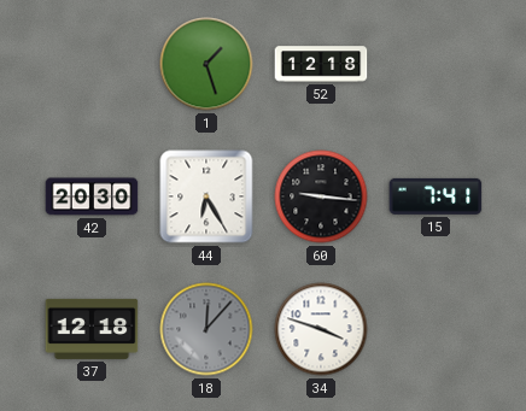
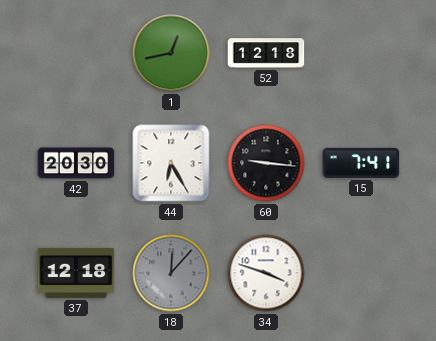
1: 1:27 -> 12:43
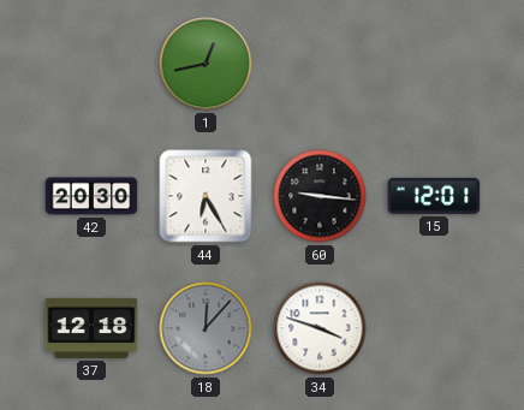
52: 12:18 -> none
15: 7:41 -> 12:01
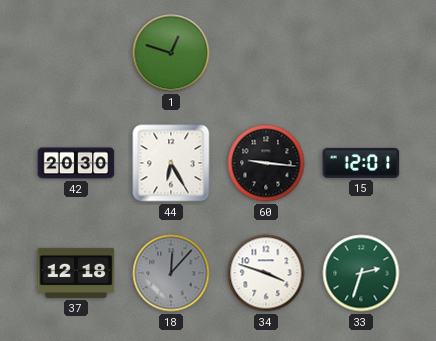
1: 12:43 -> 12:48
33: none -> 2:33
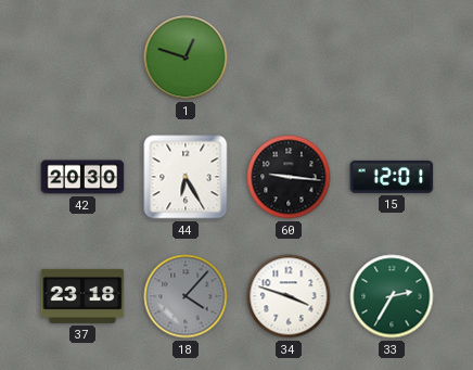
37: 12:18 -> 23:18
18: 12:07 -> 4:07
33: 2:33 -> 2:35
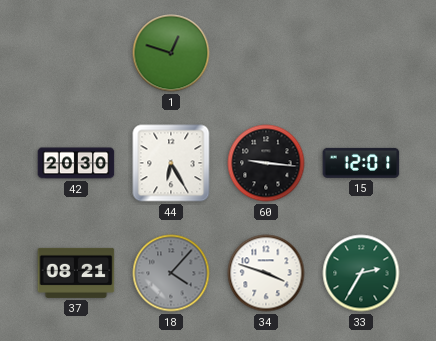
37: 23:18 -> 08:21
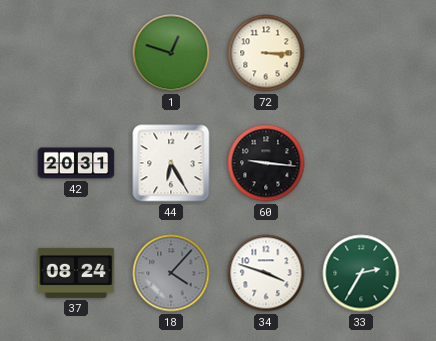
72: none -> 3:15
42: 20:30 -> 20:31
15: 12:01 -> none
37: 08:21 -> 08:24
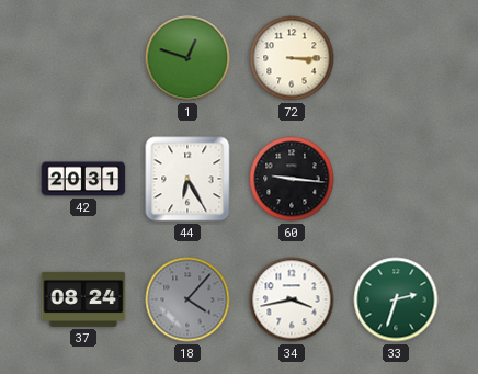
34: 3:48 -> 3:43
33: 2:35 -> 2:33
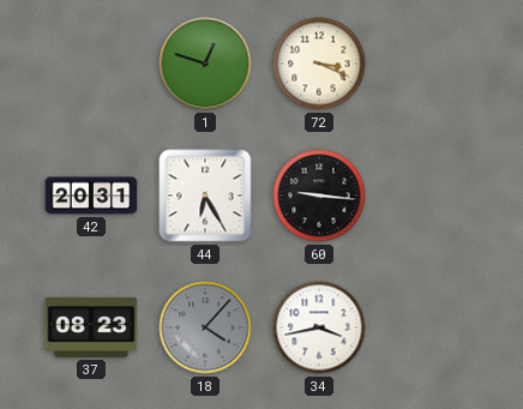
72: 3:15 -> 3:19
37: 08:24 -> 08:23
33: 2:33 -> none
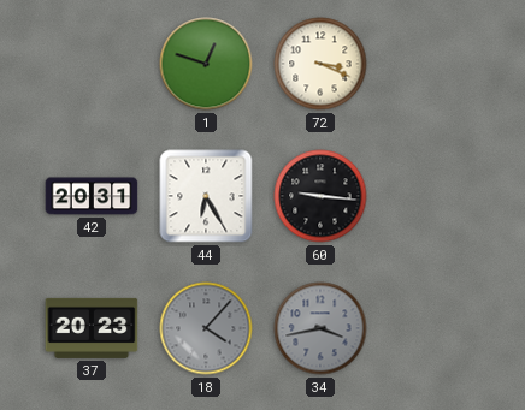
37: 08:23 -> 20:23
34 dial: white -> grey
